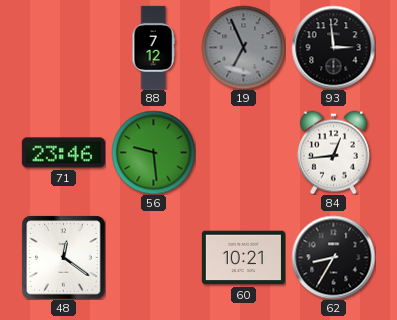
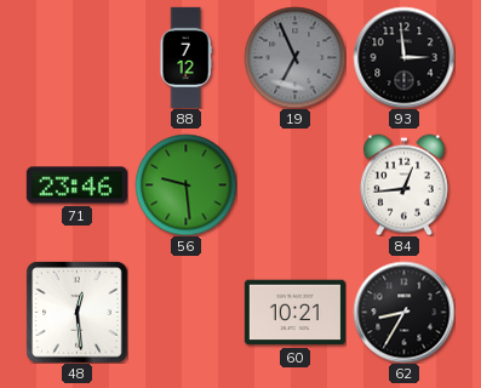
48: 12:21 -> 12:29
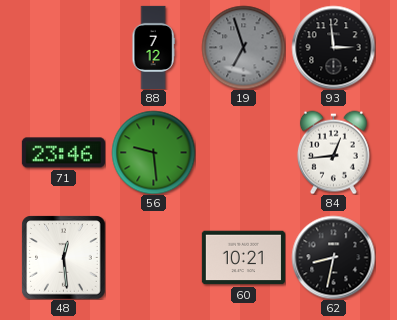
19: 6:56 -> 6:57
62: 8:35 -> 8:32
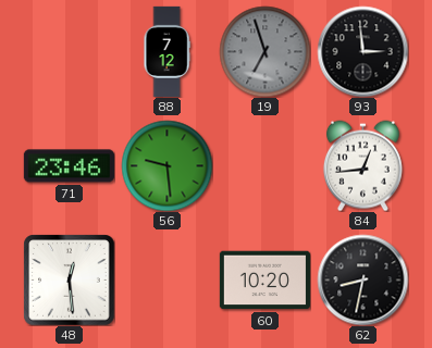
60: 10:21 -> 10:20
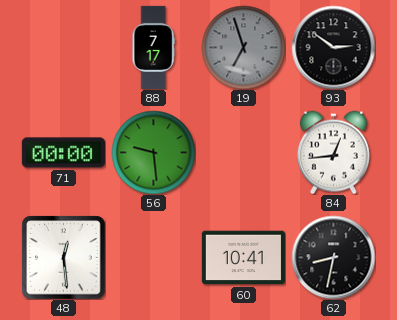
88: 7:12 -> 7:17
93: 2:59 -> 2:51
71: 23:46 -> 00:00
60: 10:20 -> 10:41
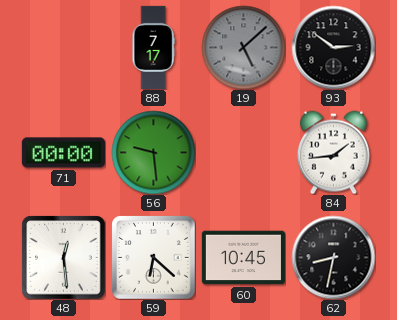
19: 6:57 -> 5:08
84: 12:44 -> 1:44
59: none -> 6:22
60: 10:41 -> 10:45
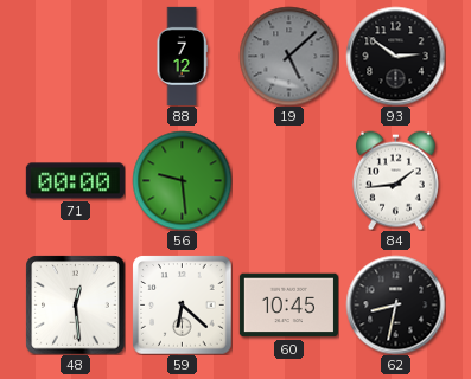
88: 7:17 -> 7:12
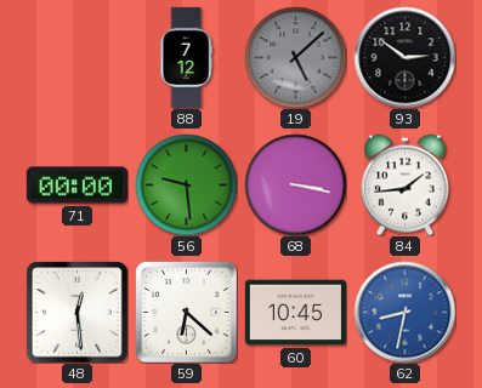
68: none -> 3:17
62 dial: black -> blue
